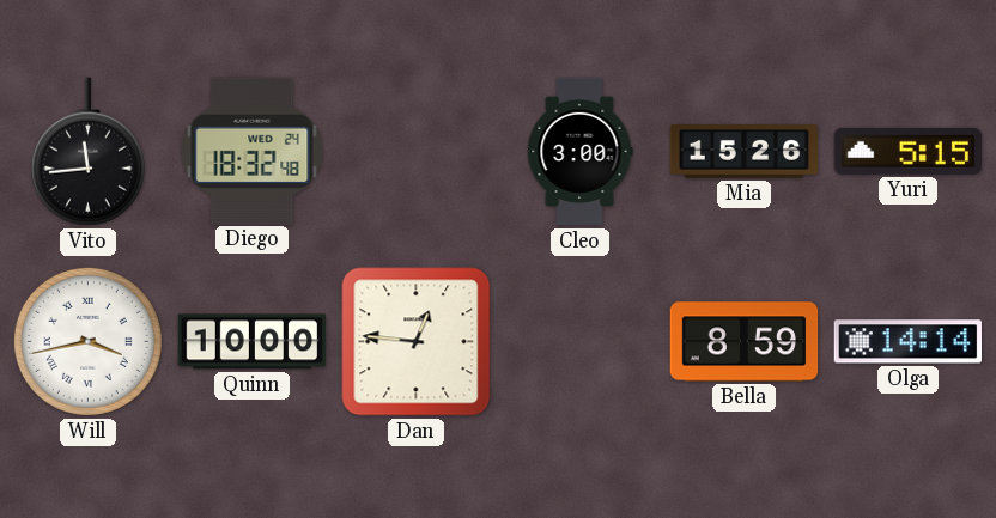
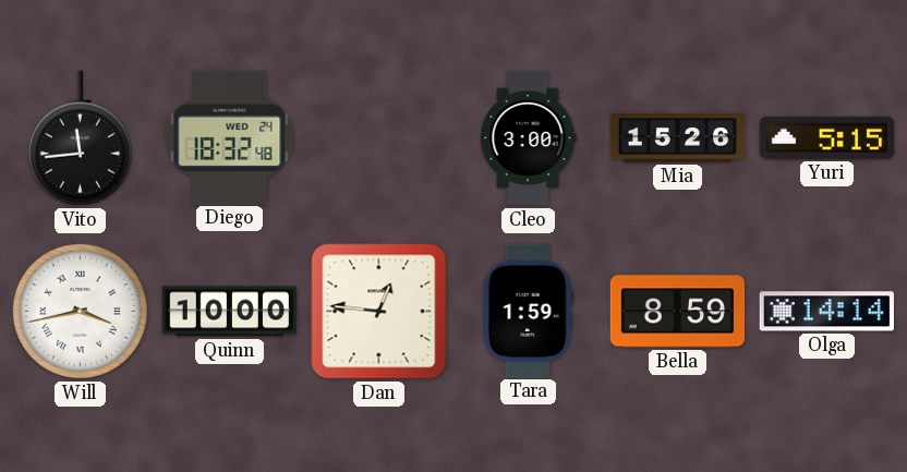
Tara: none -> 1:59
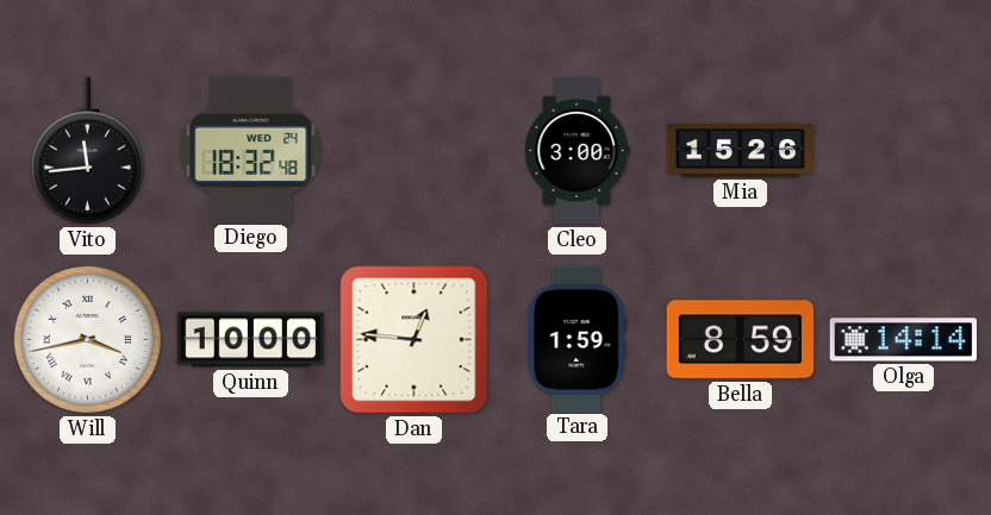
Yuri: 5:15 -> none
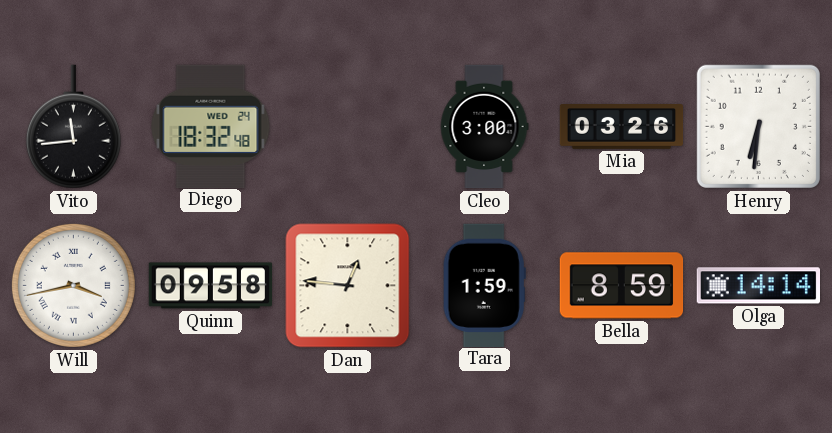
Mia: 15:26 -> 03:26
Henry: none -> 6:31
Quinn: 10:00 -> 09:58
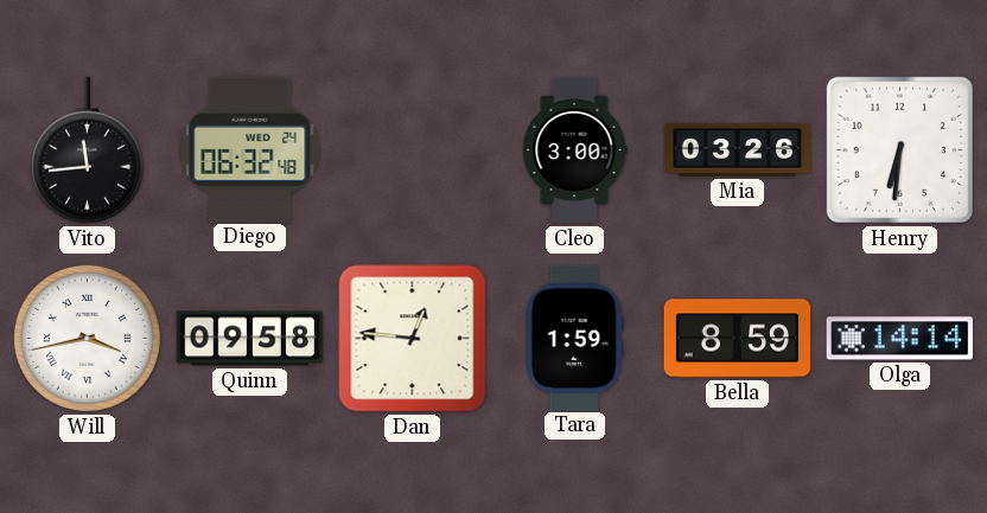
Diego: 18:32 -> 06:32
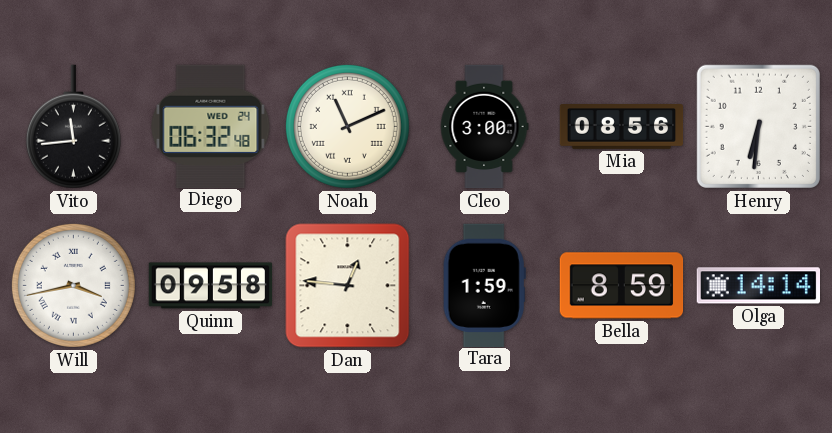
Noah: none -> 11:11
Mia: 03:26 -> 08:56
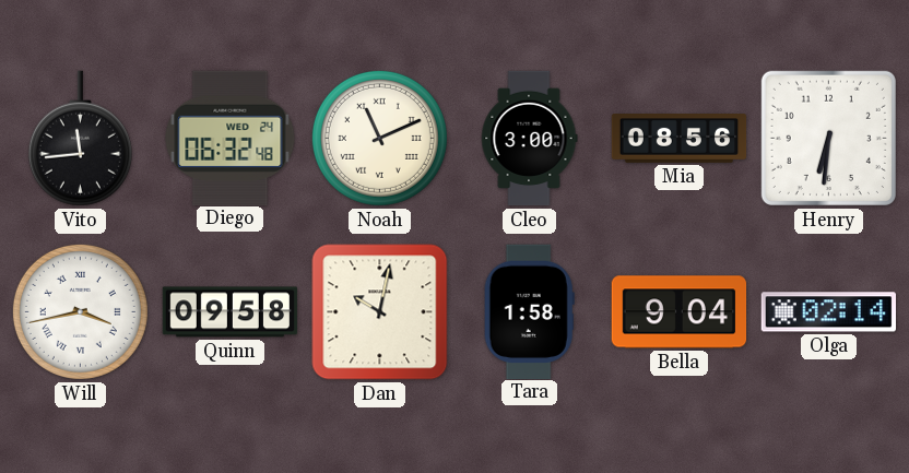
Dan: 12:46 -> 10:02
Tara: 1:59 -> 1:58
Bella: 8:59 -> 9:04
Olga: 14:14 -> 02:14
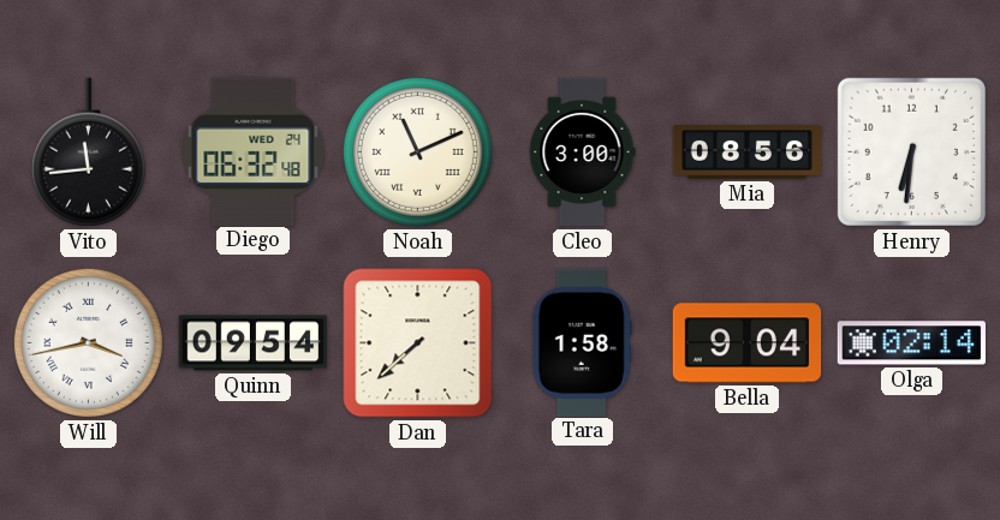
Quinn: 09:58 -> 09:54
Dan: 10:02 -> 7:38
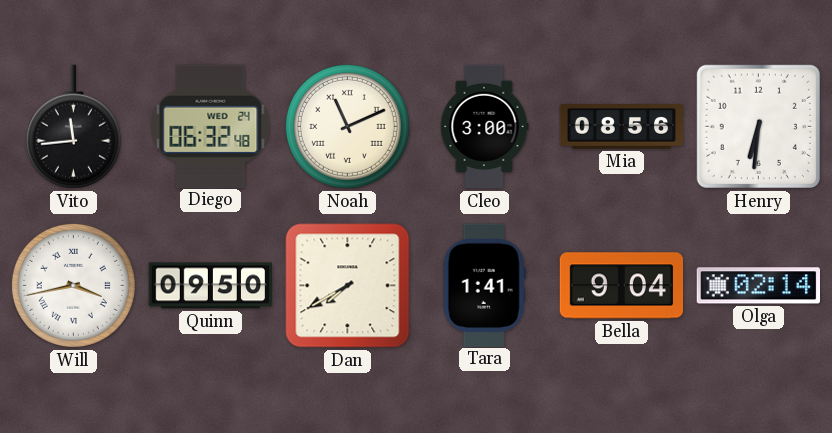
Quinn: 09:54 -> 09:50
Dan: 7:38 -> 7:40
Tara: 1:58 -> 1:41
